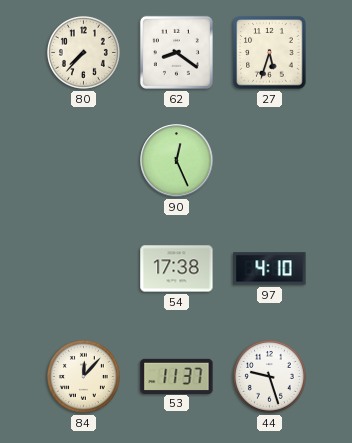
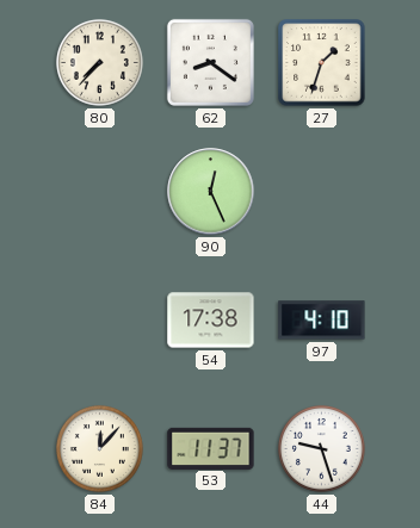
27: 5:33 -> 1:33
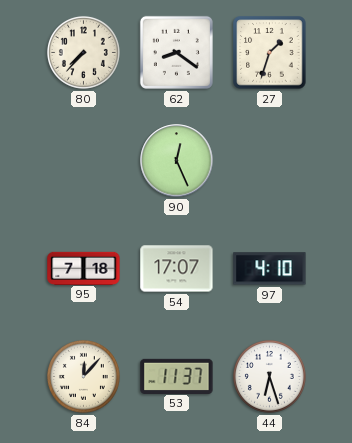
95: none -> 7:18
54: 17:38 -> 17:07
44: 9:27 -> 6:27
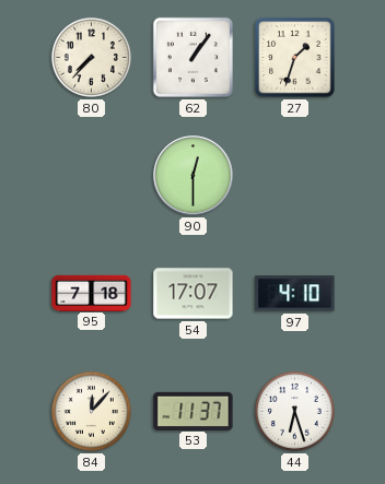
62: 8:21 -> 1:06
90: 12:26 -> 12:30
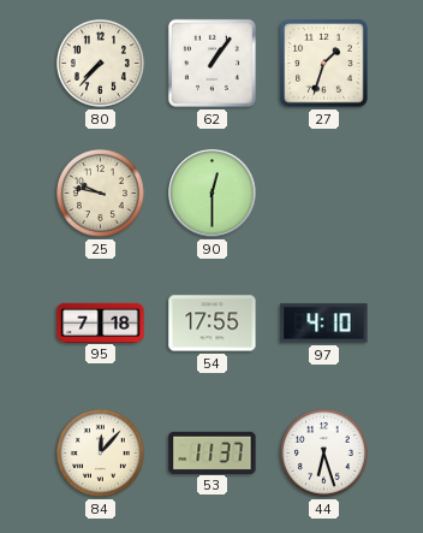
25: none -> 9:47
54: 17:07 -> 17:55
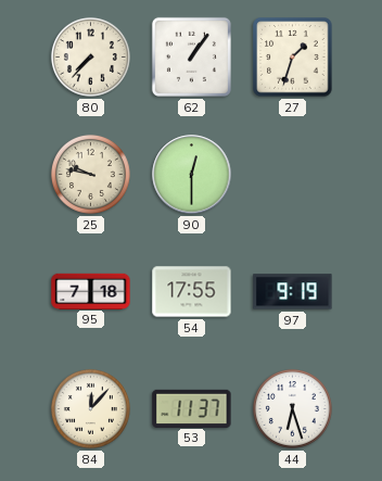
97: 4:10 -> 9:19
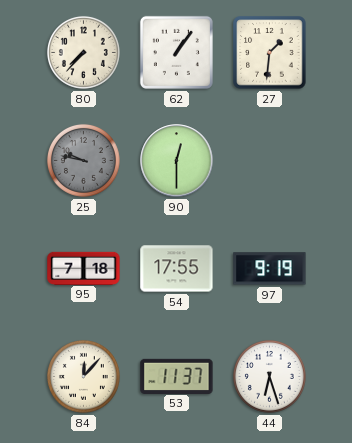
27: 1:33 -> 1:31
25 dial: cream -> grey
